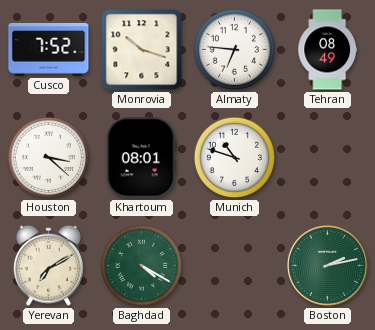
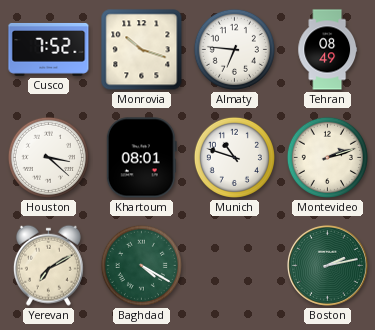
Montevideo: none -> 2:12
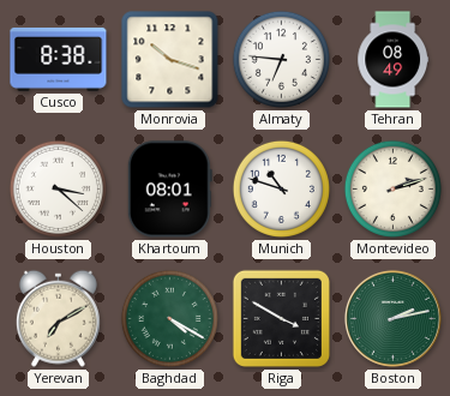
Cusco: 7:52 -> 8:38
Riga: none -> 3:50
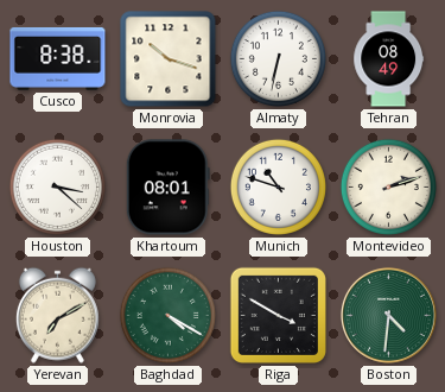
Almaty: 6:46 -> 6:32
Boston: 2:13 -> 4:31
